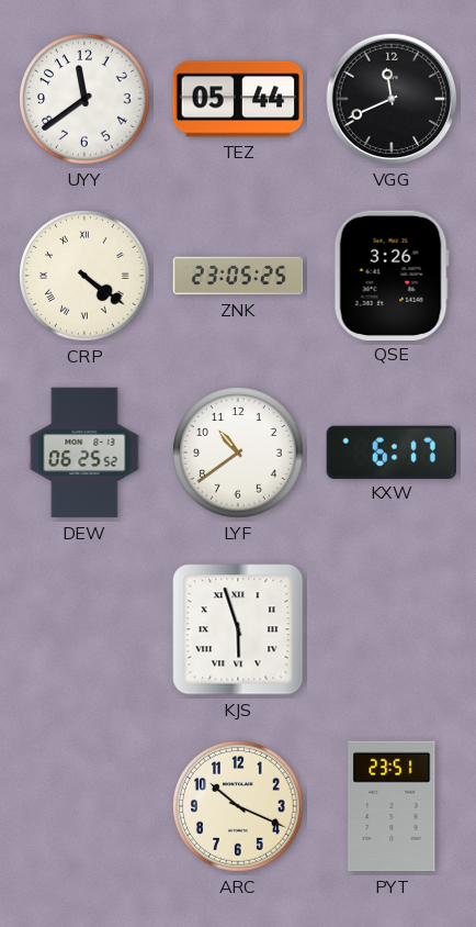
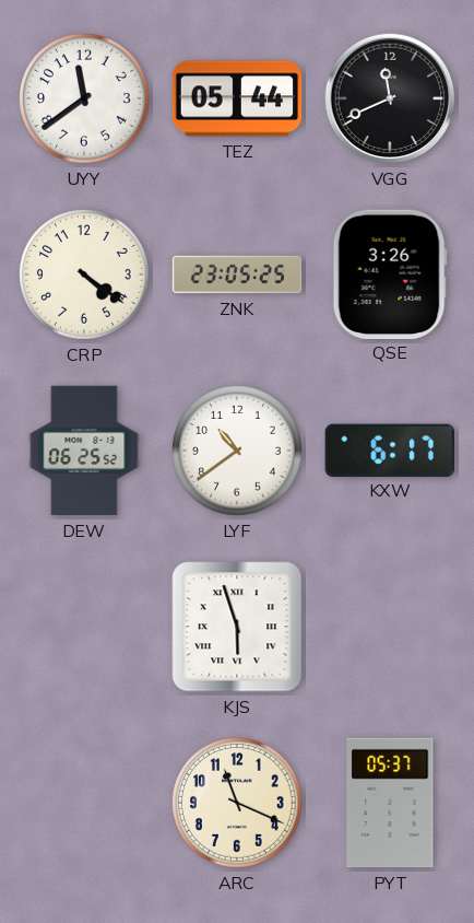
CRP numerals: Roman -> Arabic
ARC: 10:19 -> 11:19
PYT: 23:51 -> 05:37
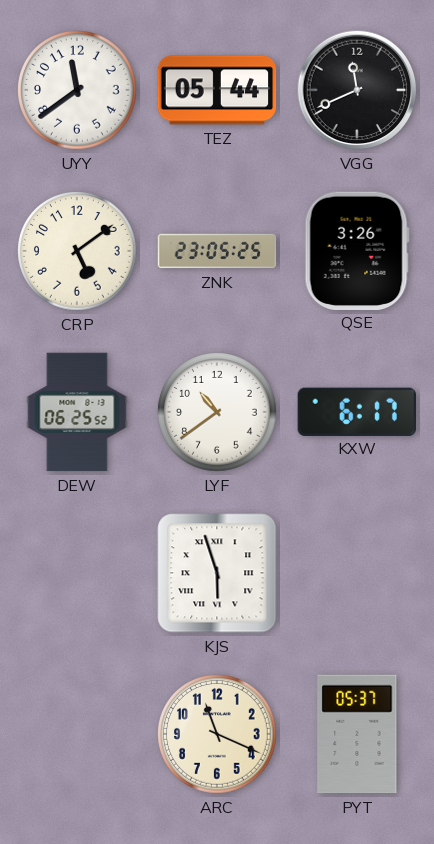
CRP: 4:21 -> 5:09
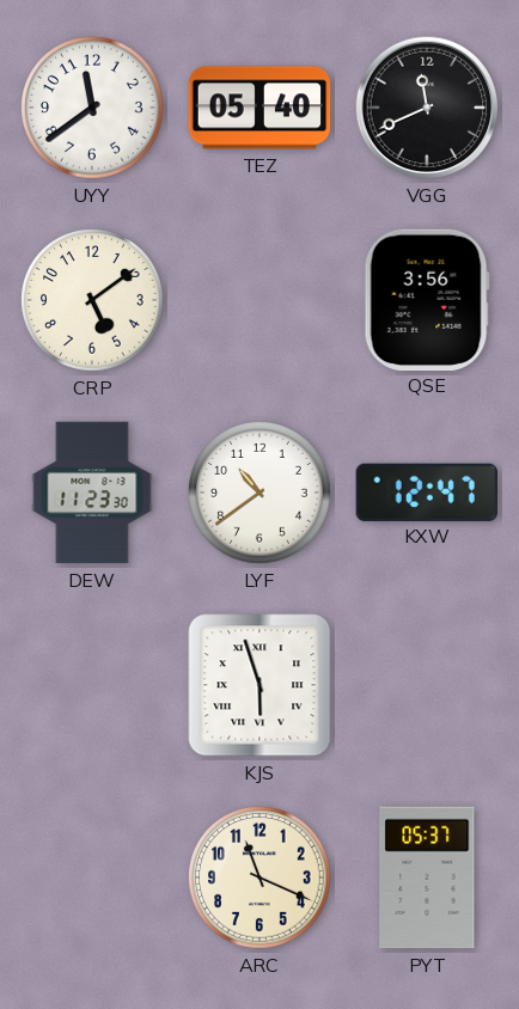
TEZ: 05:44 -> 05:40
ZNK: 23:05 -> none
QSE: 3:26 -> 3:56
DEW: 06:25 -> 11:23
KXW: 6:17 -> 12:47
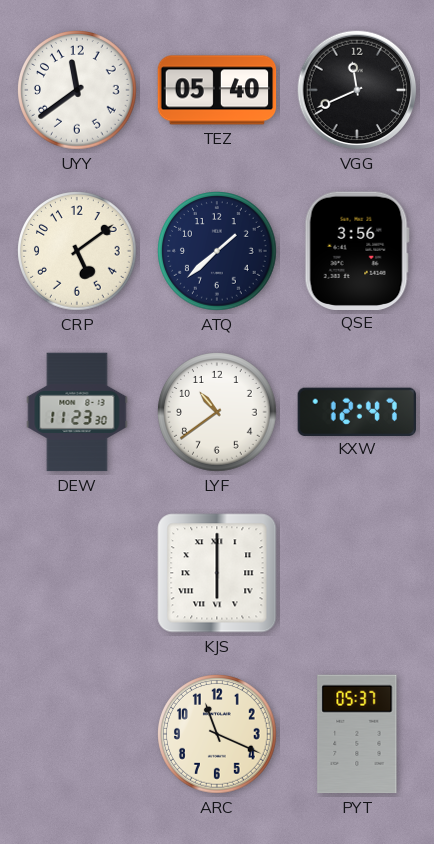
ATQ: none -> 1:38
KJS: 5:57 -> 6:00
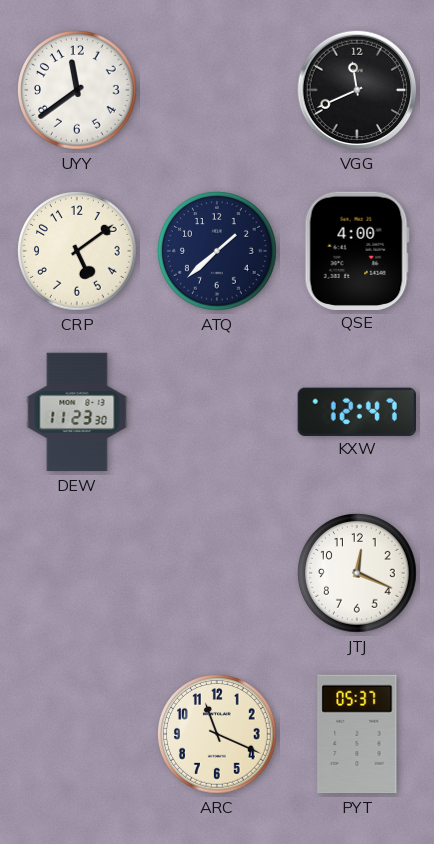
TEZ: 05:40 -> none
QSE: 3:56 -> 4:00
LYF: 10:39 -> none
KJS: 6:00 -> none
JTJ: none -> 12:19
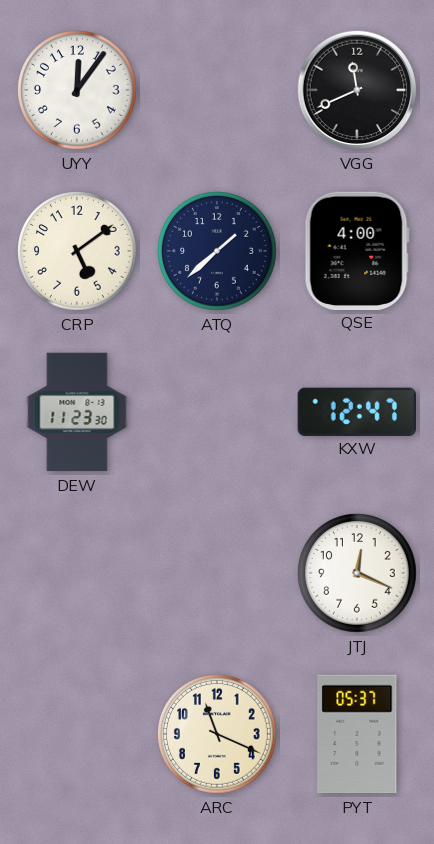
UYY: 11:39 -> 12:06
